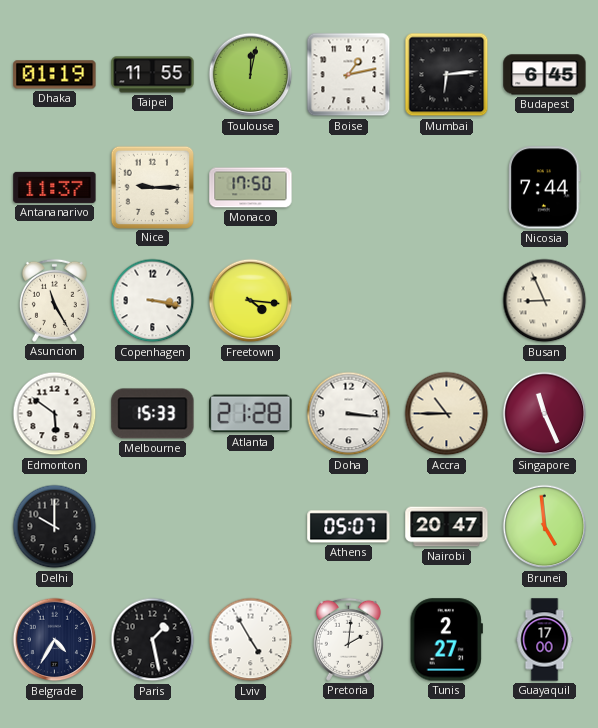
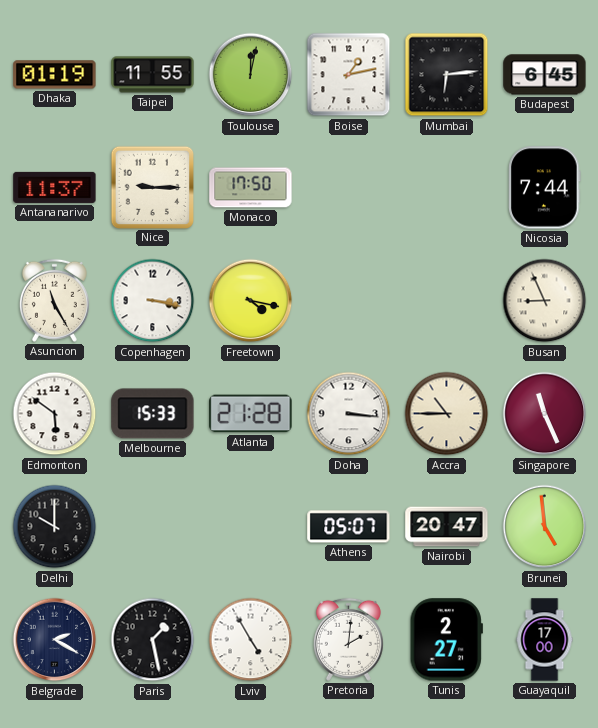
Freetown: 4:16 -> 4:17
Belgrade: 4:35 -> 2:20
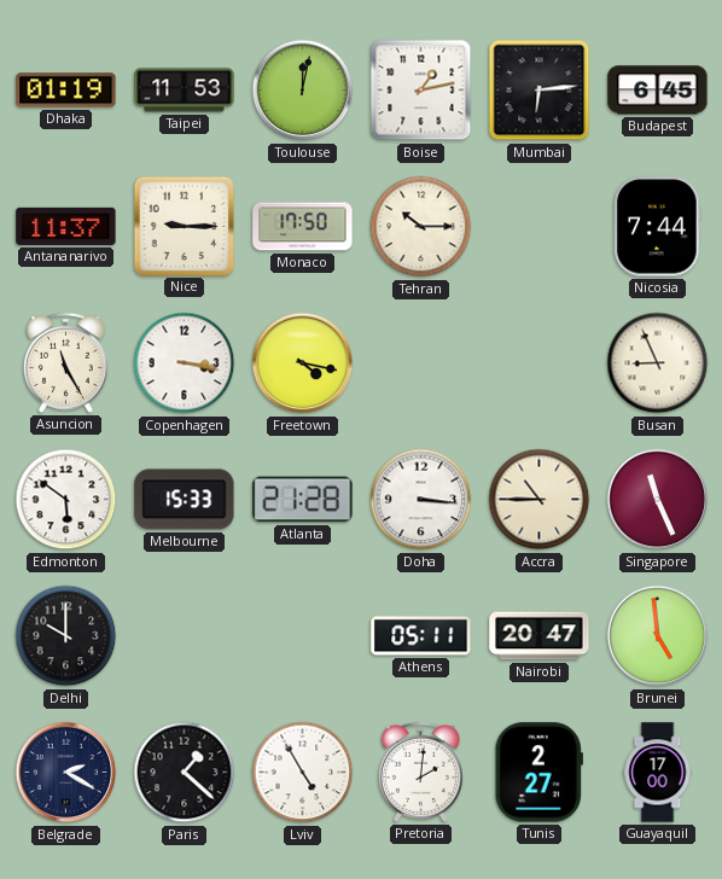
Taipei: 11:55 -> 11:53
Tehran: none -> 10:15
Athens: 05:07 -> 05:11
Paris: 1:28 -> 1:22
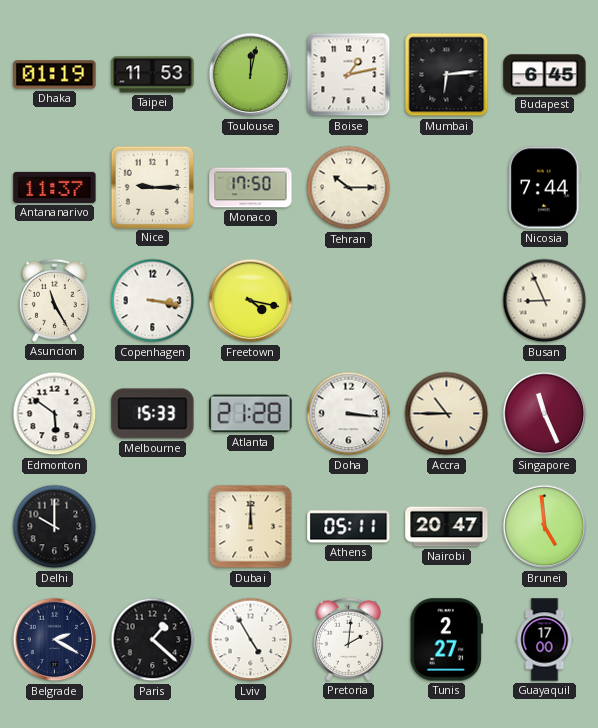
Dubai: none -> 12:00
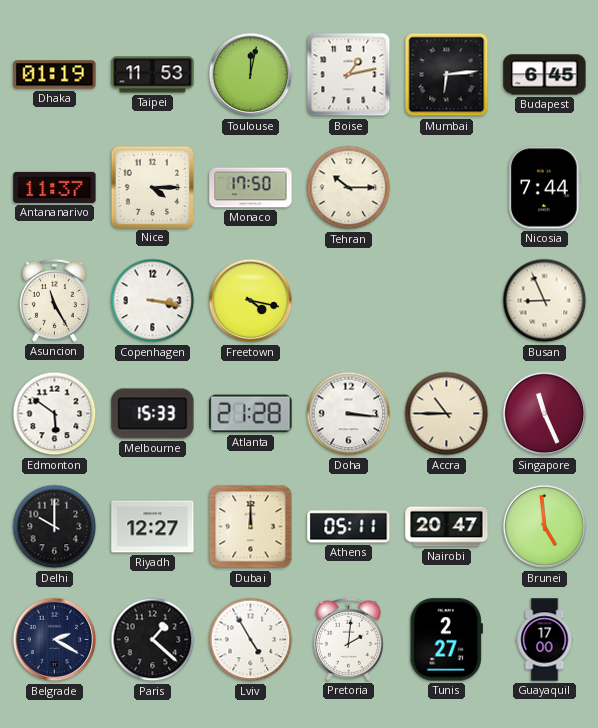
Nice: 9:15 -> 4:15
Riyadh: none -> 12:27
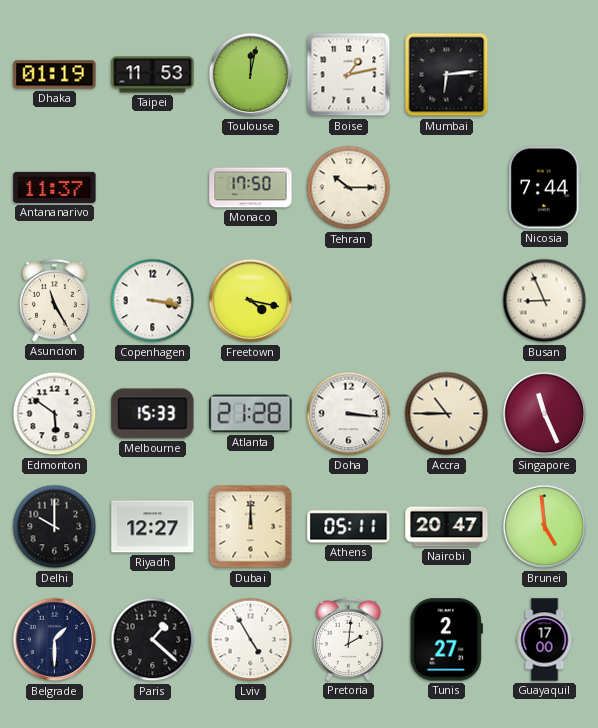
Budapest: 6:45 -> none
Nice: 4:15 -> none
Belgrade: 2:20 -> 1:30
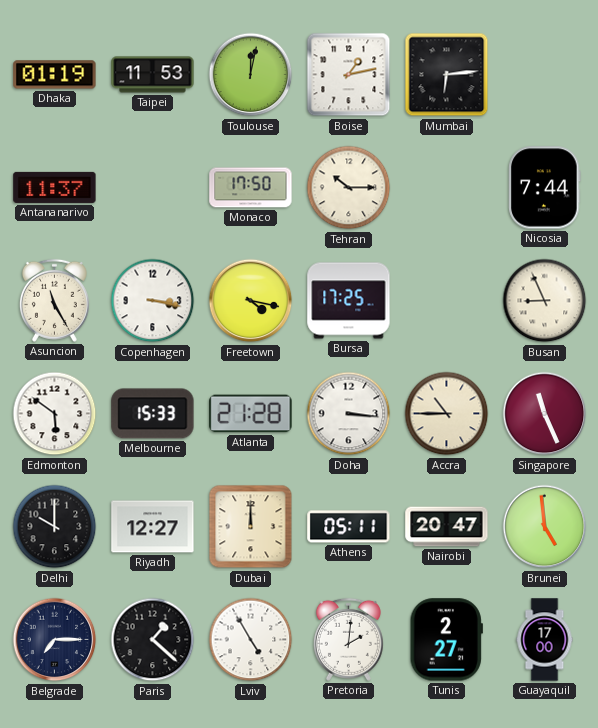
Bursa: none -> 17:25
Belgrade: 1:30 -> 7:15
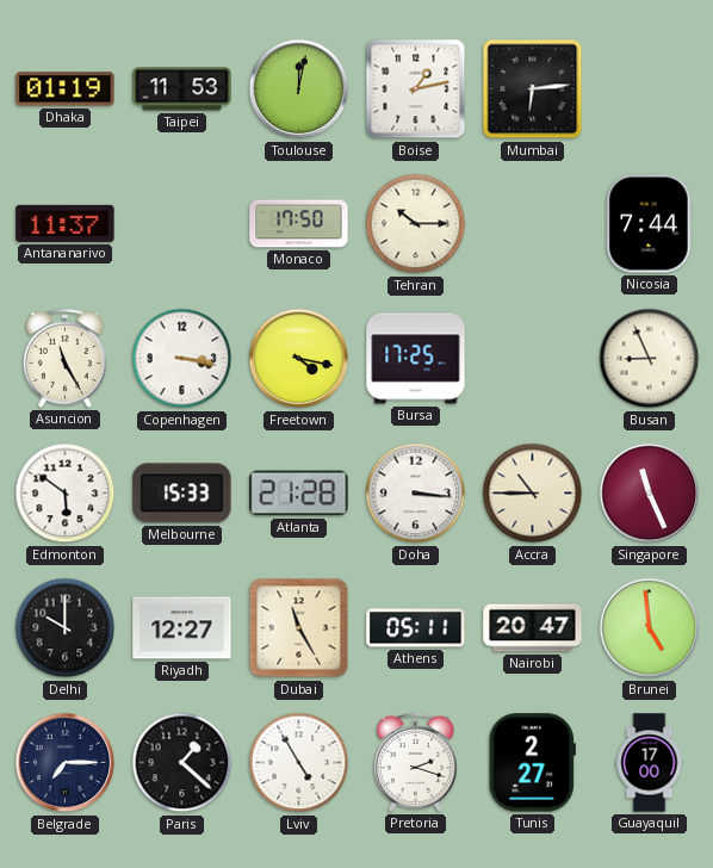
Dubai: 12:00 -> 11:25
Pretoria: 2:01 -> 2:18
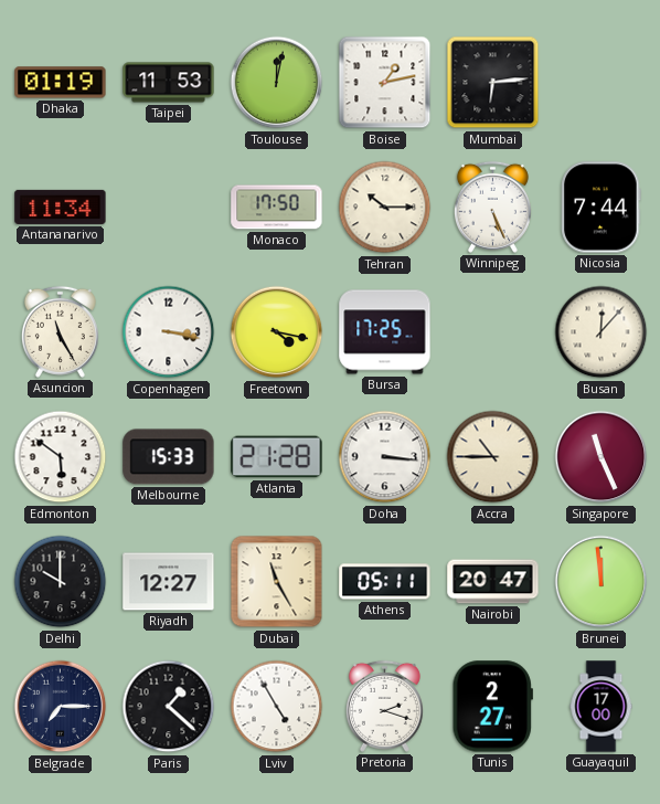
Antananarivo: 11:37 -> 11:34
Winnipeg: none -> 5:26
Busan: 8:56 -> 12:07
Brunei: 4:59 -> 11:59
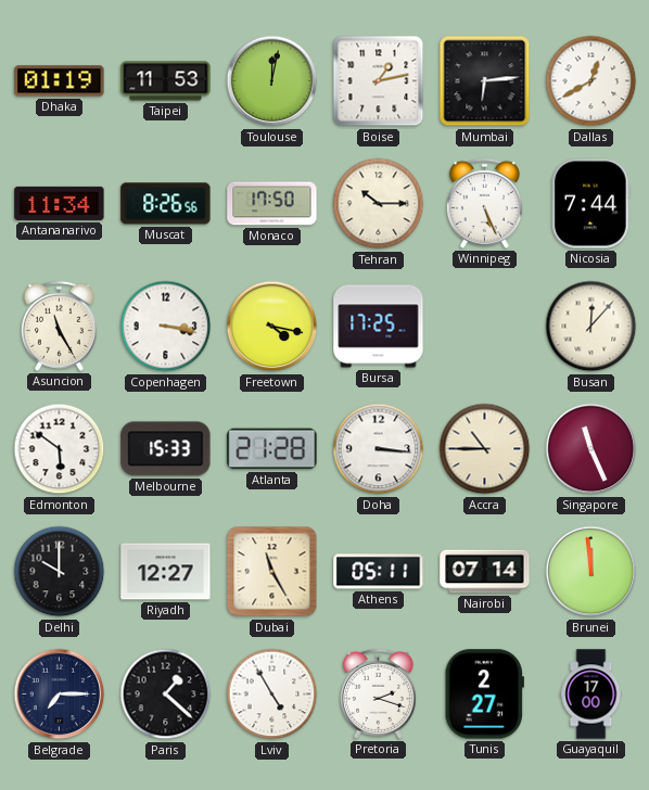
Dallas: none -> 12:40
Muscat: none -> 8:26
Nairobi: 20:47 -> 07:14
